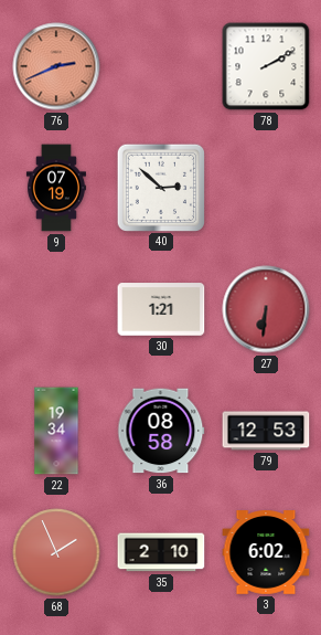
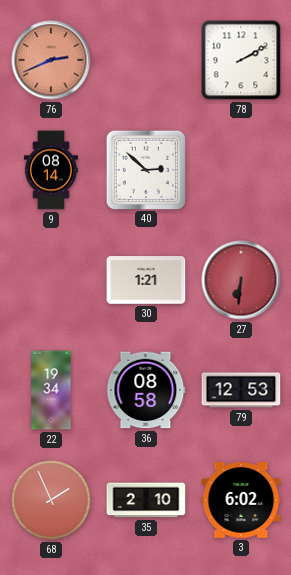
9: 07:19 -> 08:14
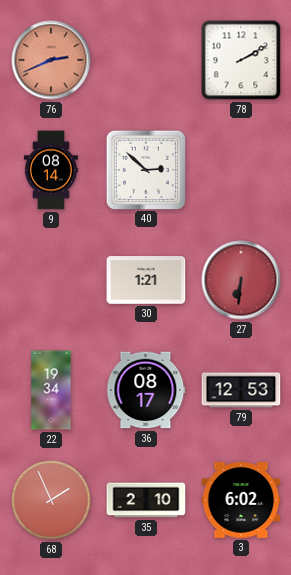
36: 08:58 -> 08:17
